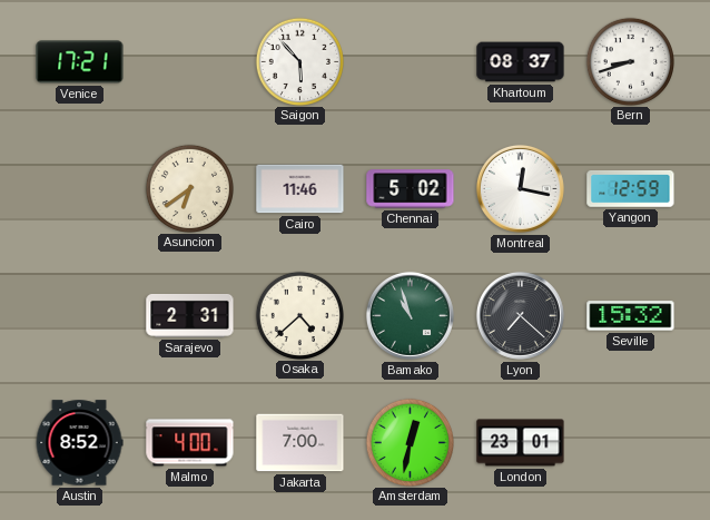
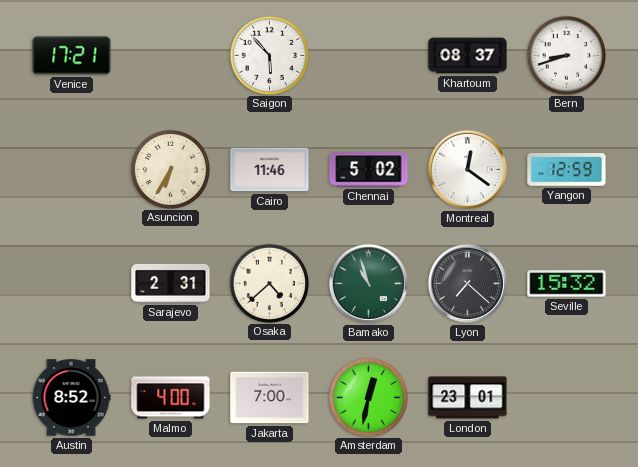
Asuncion: 6:39 -> 6:35
Montreal: 12:17 -> 12:21
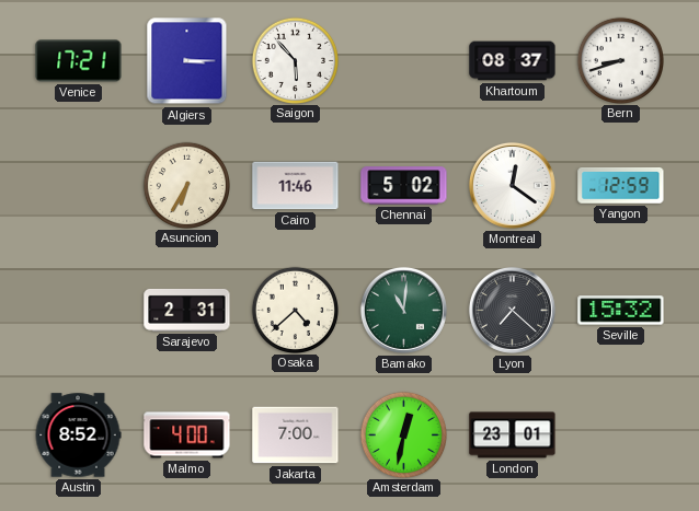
Algiers: none -> 3:15
Bamako: 10:57 -> 11:01
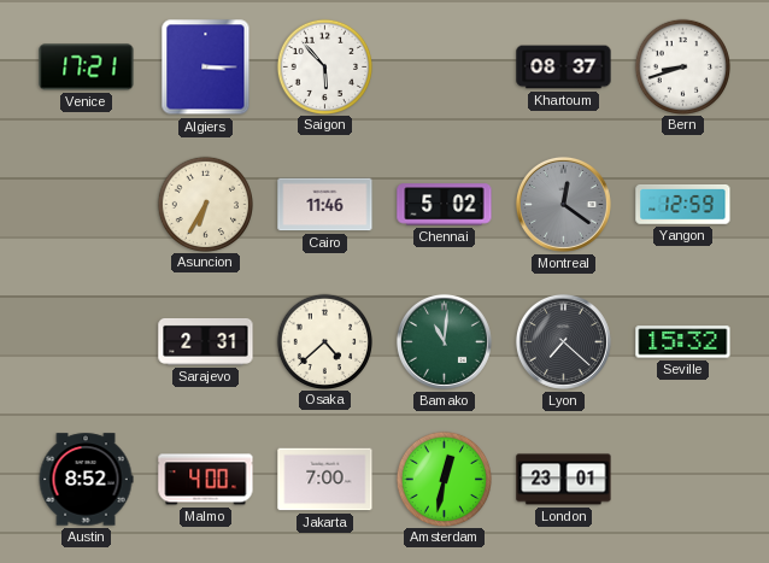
Montreal dial: white -> grey
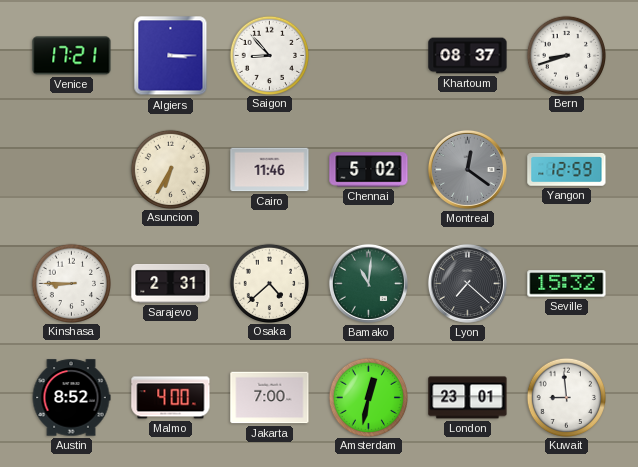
Saigon: 5:53 -> 8:53
Kinshasa: none -> 8:45
Kuwait: none -> 8:59
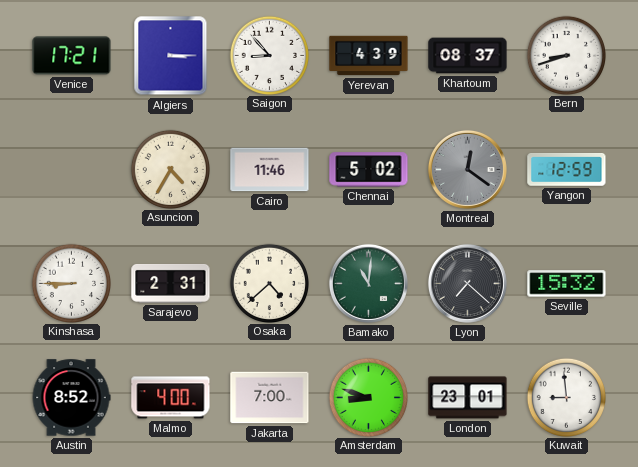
Yerevan: none -> 4:39
Asuncion: 6:35 -> 4:35
Amsterdam: 12:32 -> 8:48
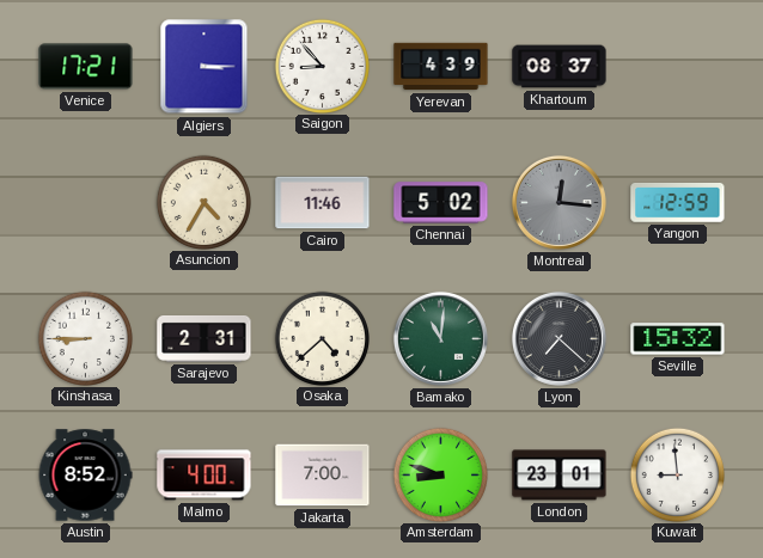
Bern: 8:42 -> none
Montreal: 12:21 -> 12:16
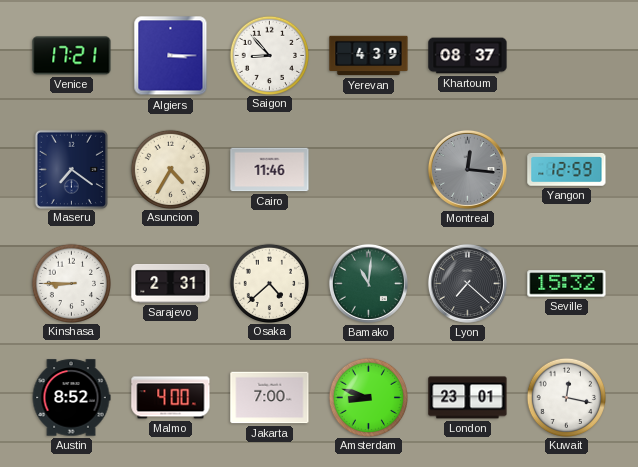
Maseru: none -> 7:21
Chennai: 5:02 -> none
Kuwait: 8:59 -> 12:17
